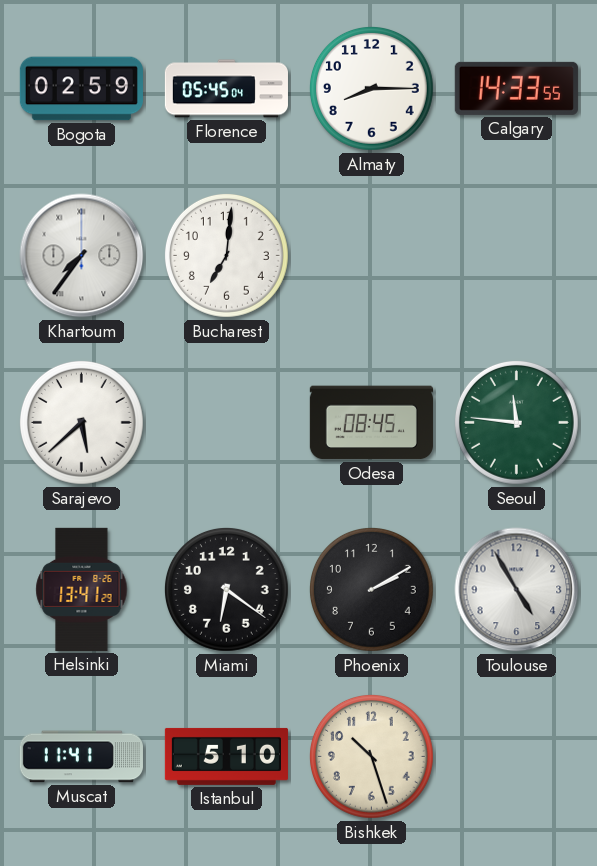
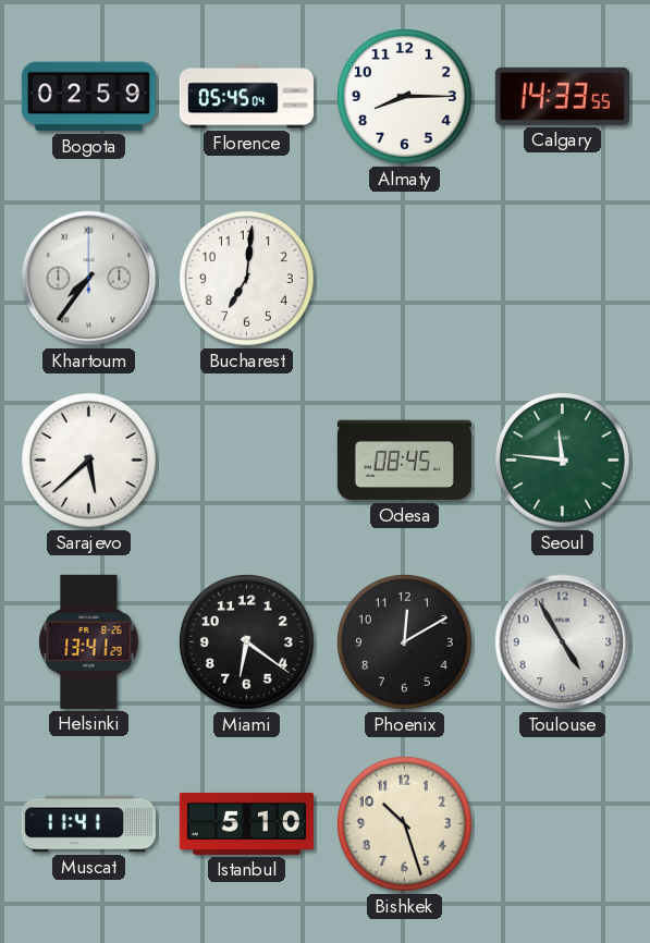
Phoenix: 2:10 -> 12:10
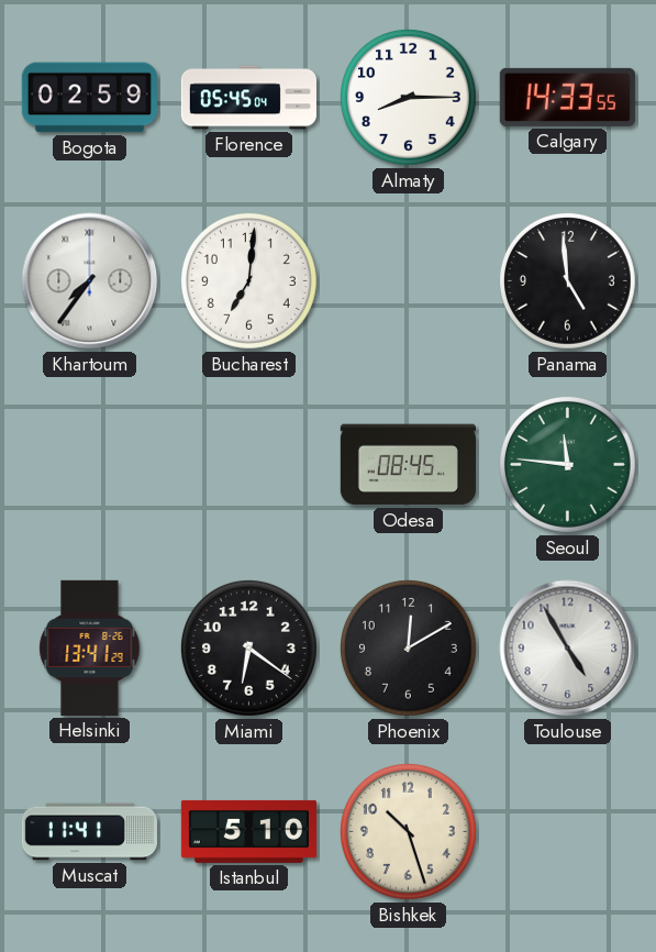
Panama: none -> 4:59
Sarajevo: 5:38 -> none
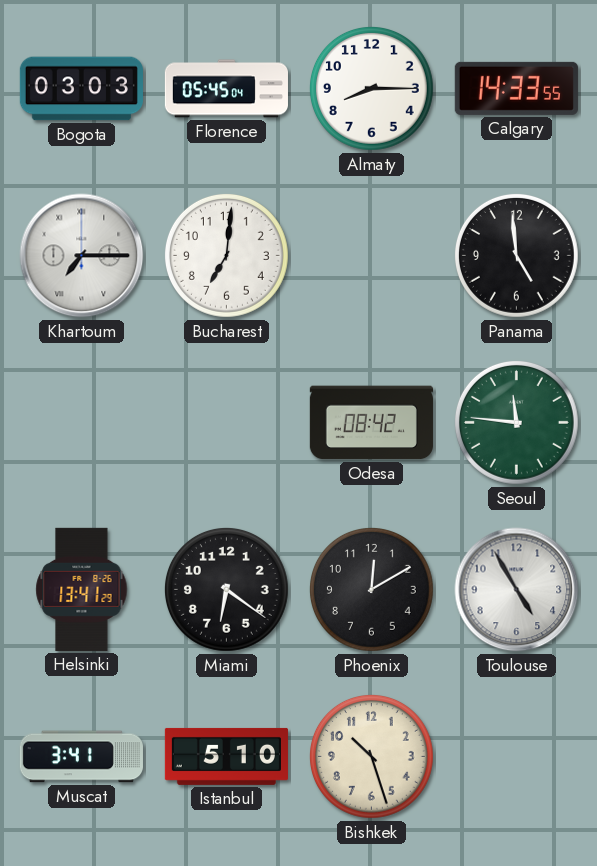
Bogota: 02:59 -> 03:03
Khartoum: 7:36 -> 7:15
Odesa: 08:45 -> 08:42
Muscat: 11:41 -> 3:41
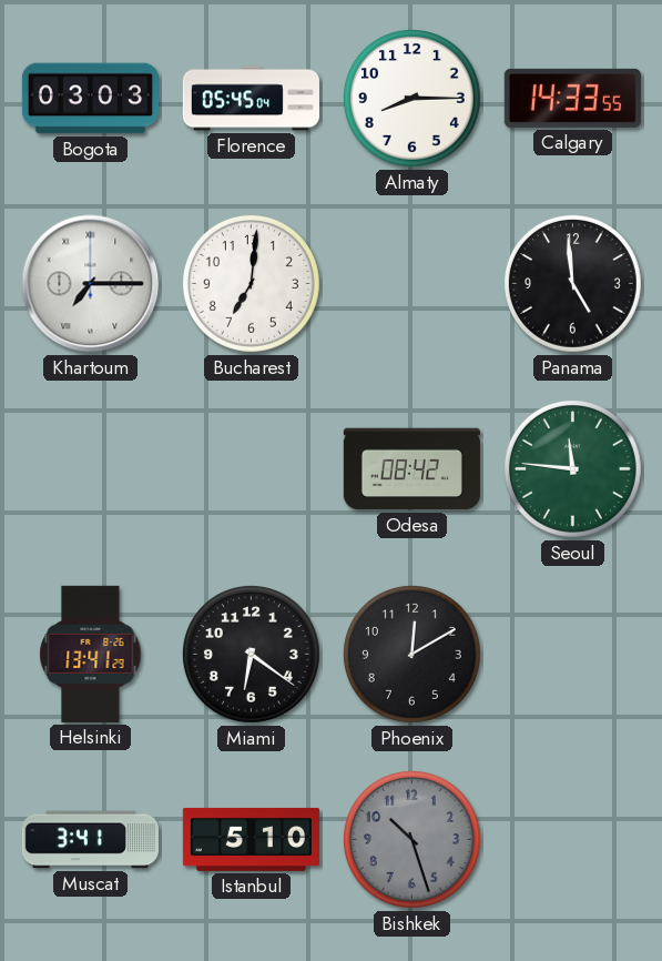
Toulouse: 4:55 -> none
Bishkek dial: cream -> grey
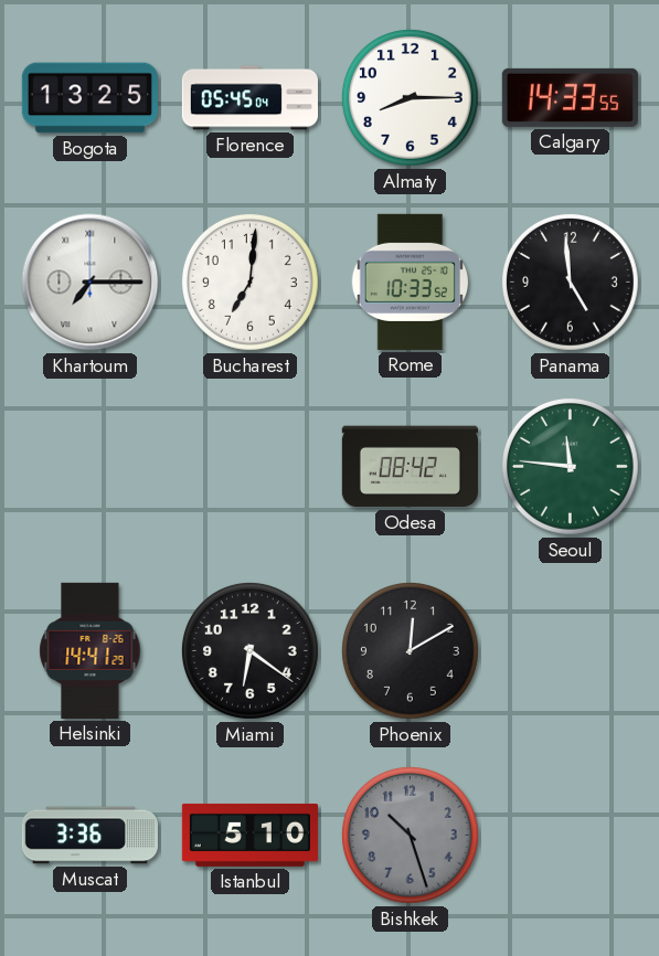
Bogota: 03:03 -> 13:25
Rome: none -> 10:33
Helsinki: 13:41 -> 14:41
Muscat: 3:41 -> 3:36
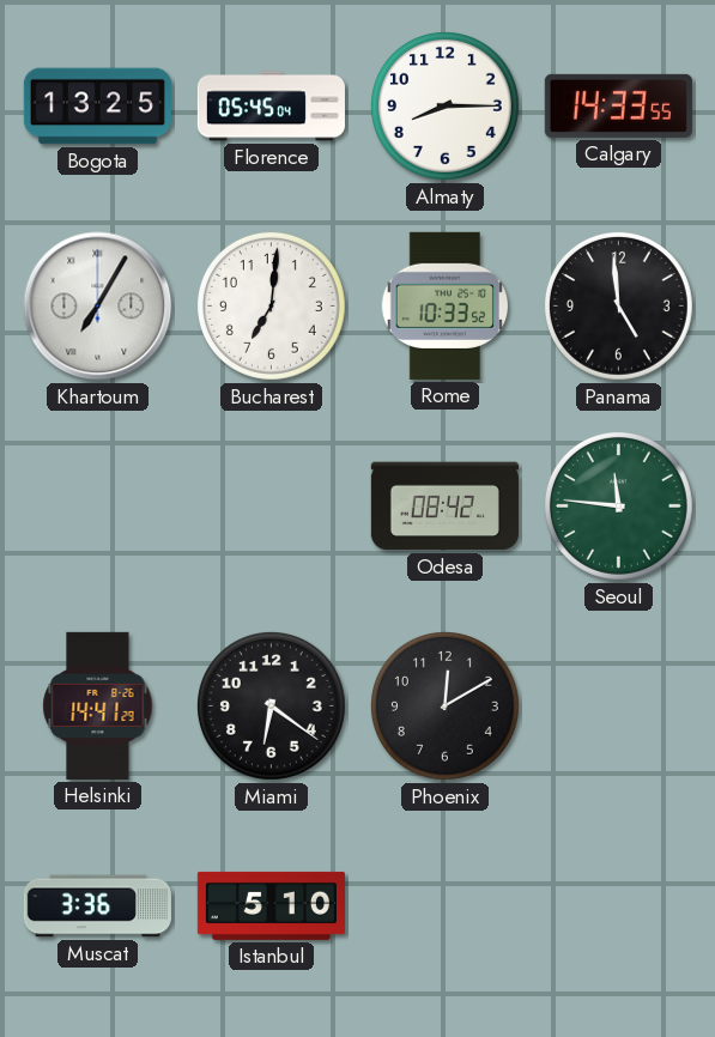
Khartoum: 7:15 -> 7:05
Bishkek: 10:27 -> none
